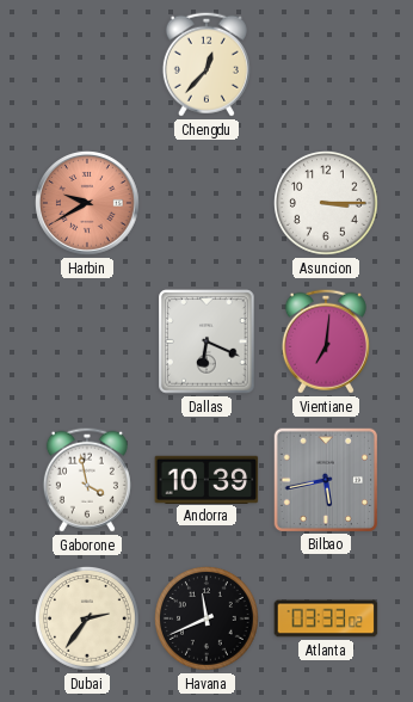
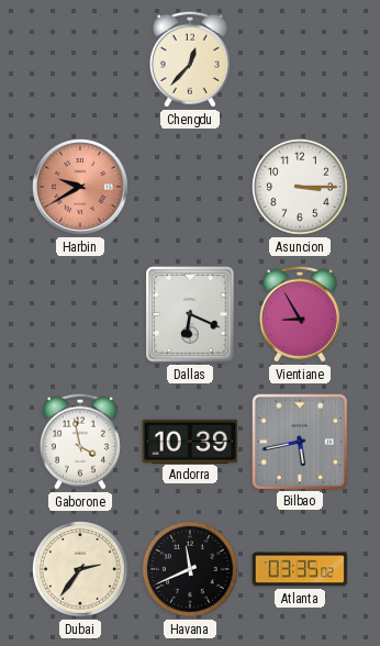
Vientiane: 7:01 -> 8:55
Atlanta: 03:33 -> 03:35
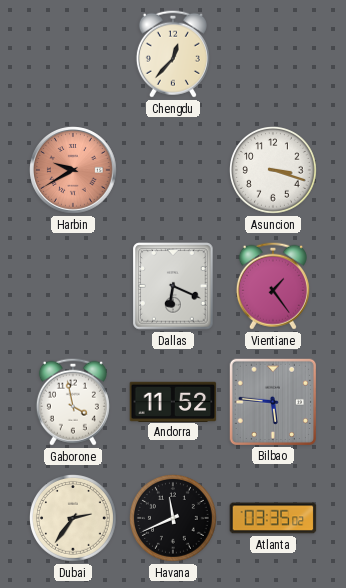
Asuncion: 3:15 -> 3:18
Vientiane: 8:55 -> 1:24
Andorra: 10:39 -> 11:52
Bilbao: 5:43 -> 5:46
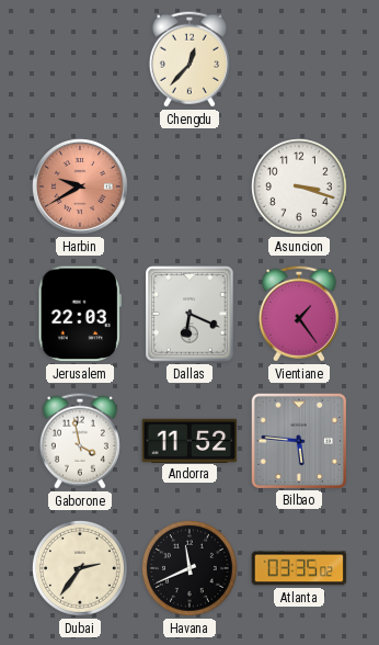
Jerusalem: none -> 22:03
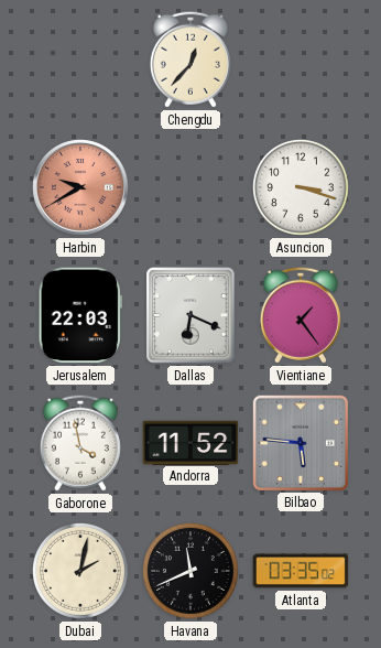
Dubai: 2:36 -> 2:02
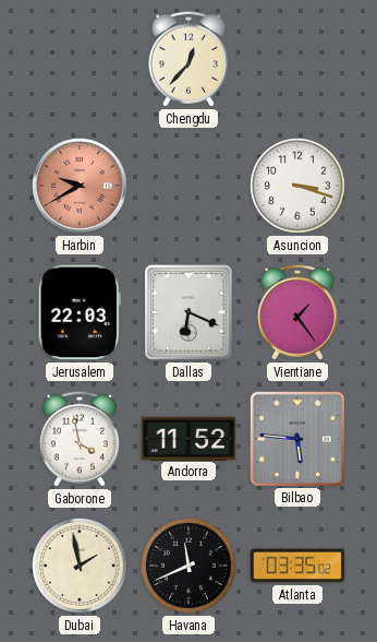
Dubai: 2:02 -> 1:58
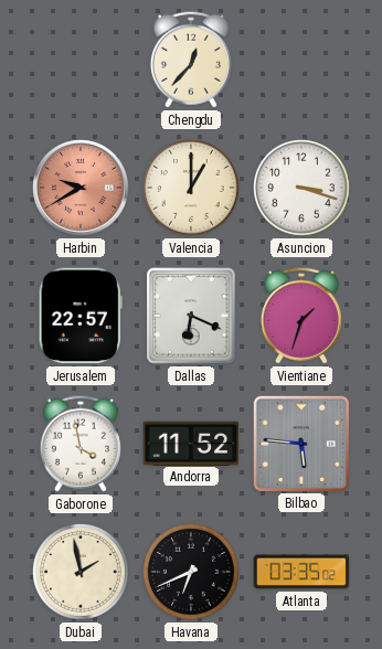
Valencia: none -> 1:00
Jerusalem: 22:03 -> 22:57
Vientiane: 1:24 -> 1:33
Havana: 11:41 -> 6:41
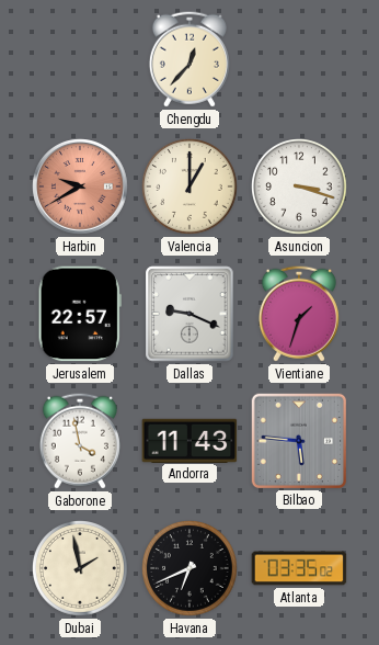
Dallas: 6:19 -> 9:19
Andorra: 11:52 -> 11:43
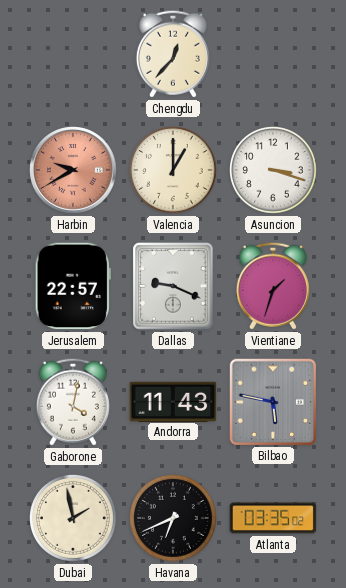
Gaborone: 3:58 -> 4:02
Bilbao: 5:46 -> 5:47
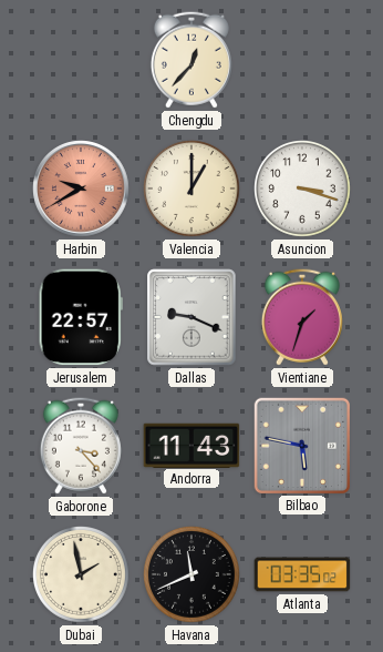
Gaborone: 4:02 -> 3:23
Havana: 6:41 -> 11:41
